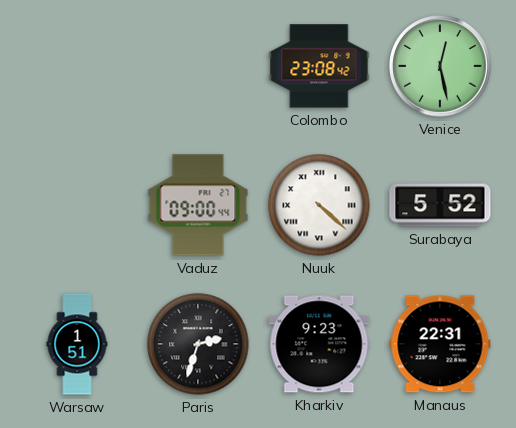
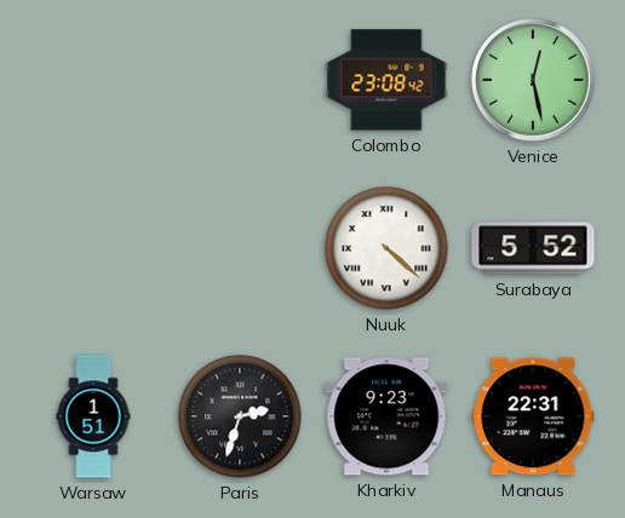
Vaduz: 09:00 -> none
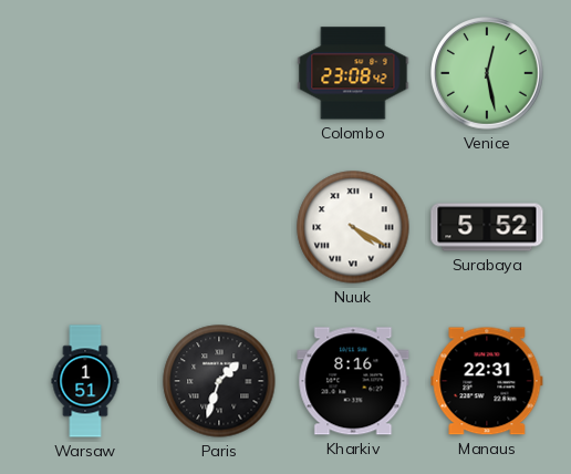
Nuuk: 4:22 -> 4:20
Paris: 2:33 -> 1:33
Kharkiv: 9:23 -> 8:16
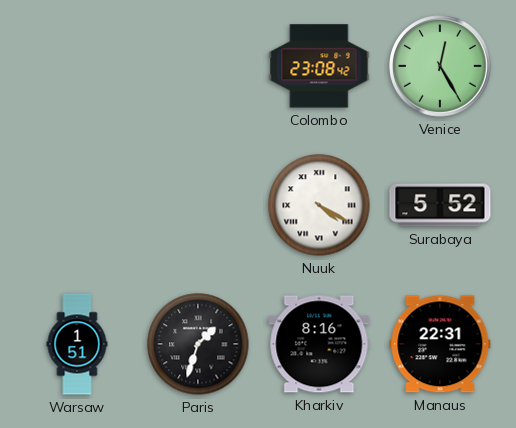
Venice: 12:28 -> 12:25
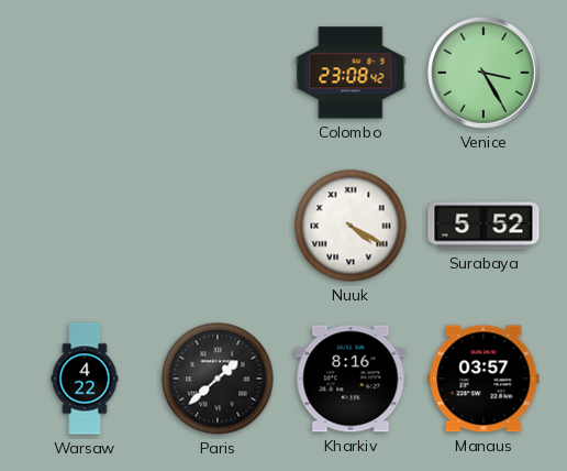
Venice: 12:25 -> 3:25
Warsaw: 1:51 -> 4:22
Paris: 1:33 -> 1:38
Manaus: 22:31 -> 03:57
